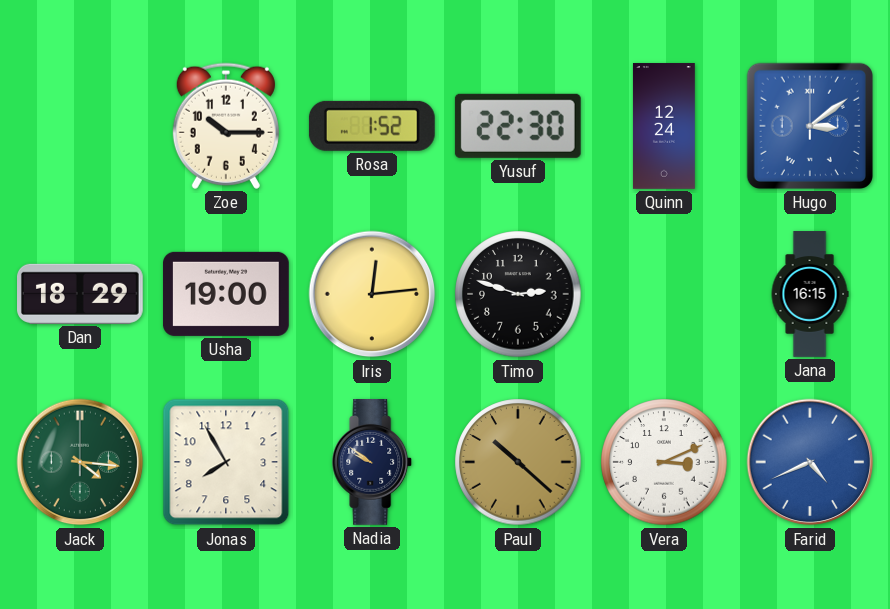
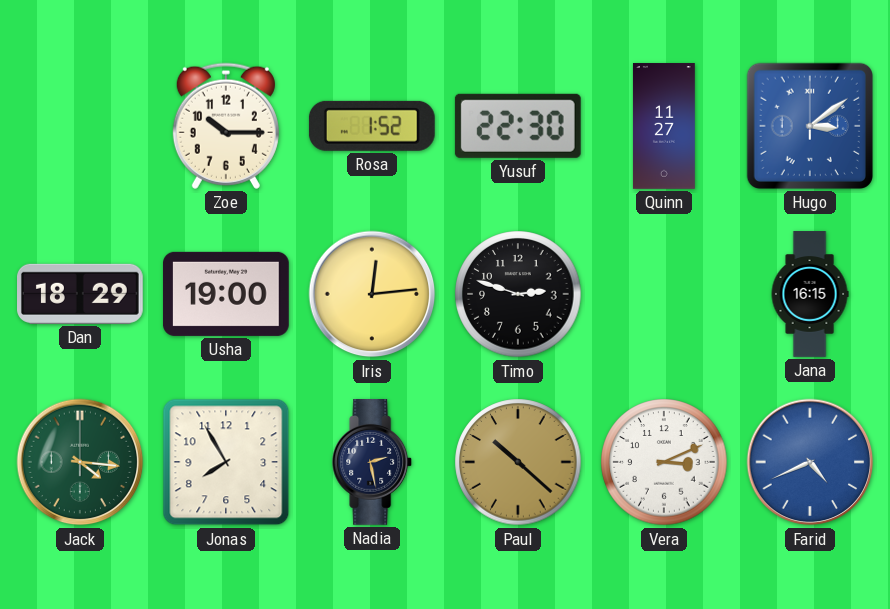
Quinn: 12:24 -> 11:27
Nadia: 9:51 -> 2:28
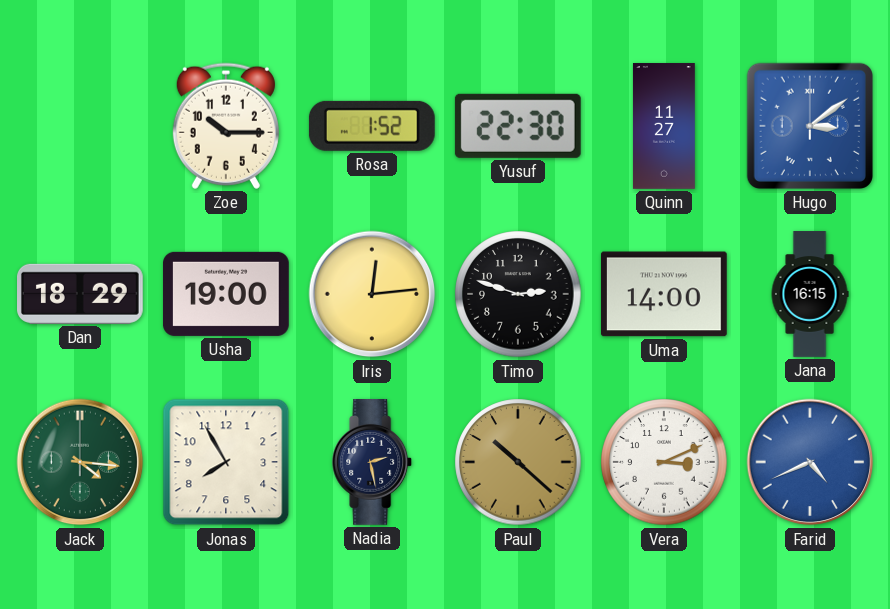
Uma: none -> 14:00
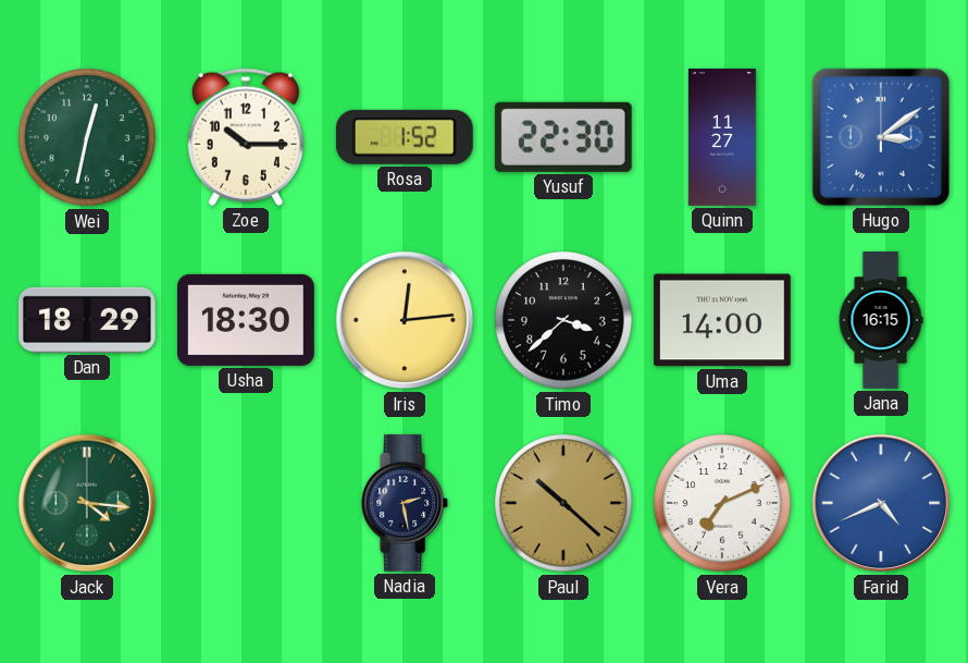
Wei: none -> 12:32
Usha: 19:00 -> 18:30
Timo: 2:48 -> 3:38
Jonas: 7:55 -> none
Vera: 3:11 -> 7:11
